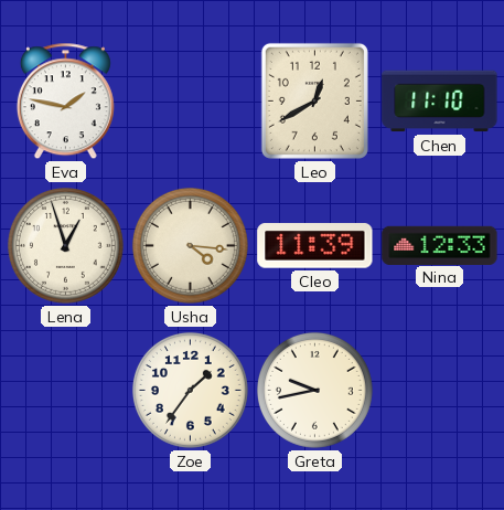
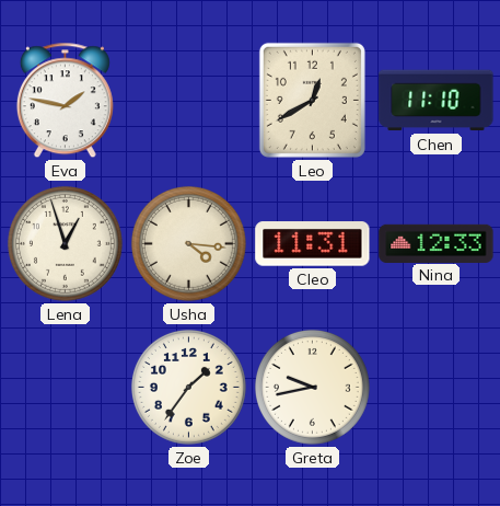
Cleo: 11:39 -> 11:31
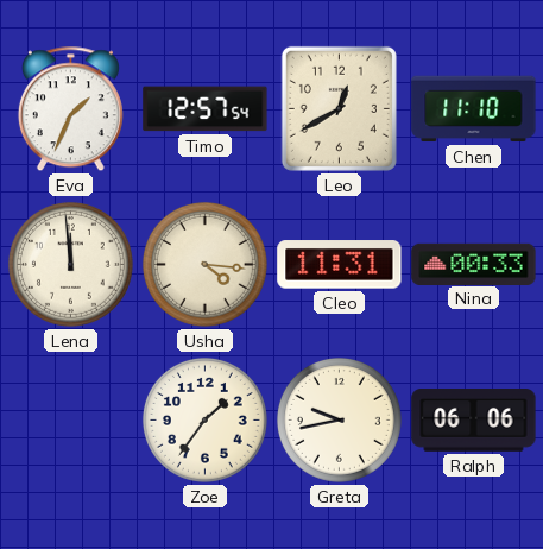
Eva: 1:47 -> 1:34
Timo: none -> 12:57
Lena: 12:57 -> 11:59
Nina: 12:33 -> 00:33
Ralph: none -> 06:06
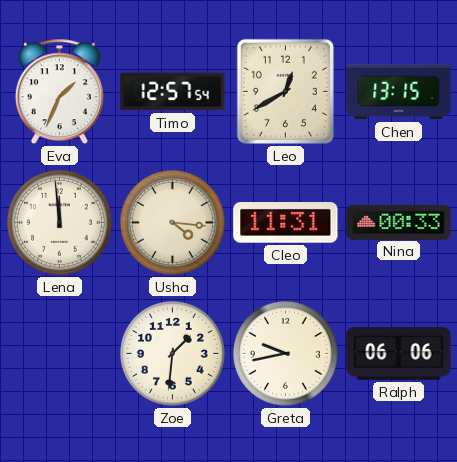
Chen: 11:10 -> 13:15
Zoe: 1:36 -> 1:31
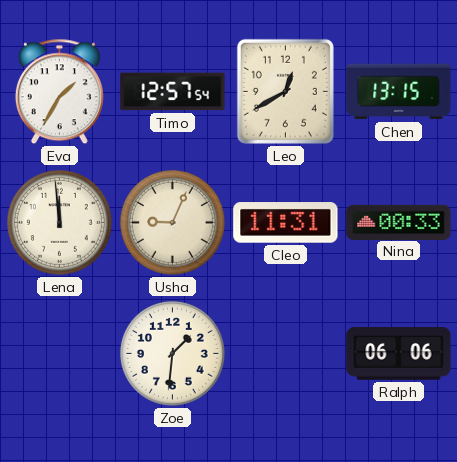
Eva: 1:34 -> 1:35
Usha: 4:16 -> 9:04
Greta: 9:43 -> none
